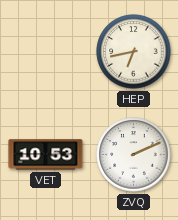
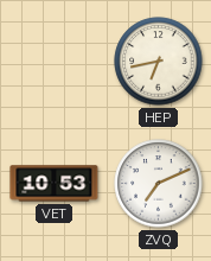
ZVQ: 2:11 -> 7:11
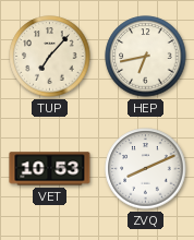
TUP: none -> 7:07
ZVQ: 7:11 -> 8:11
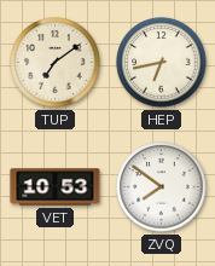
TUP: 7:07 -> 7:09
ZVQ: 8:11 -> 7:51
